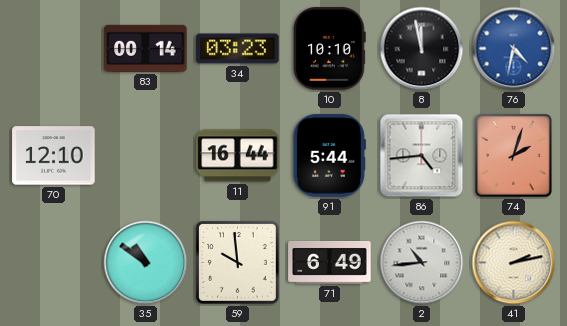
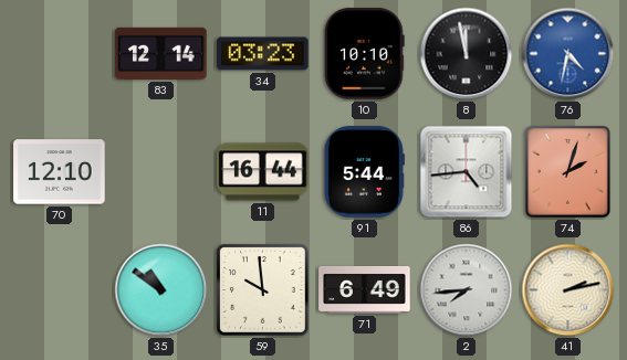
83: 00:14 -> 12:14
2: 10:44 -> 7:44
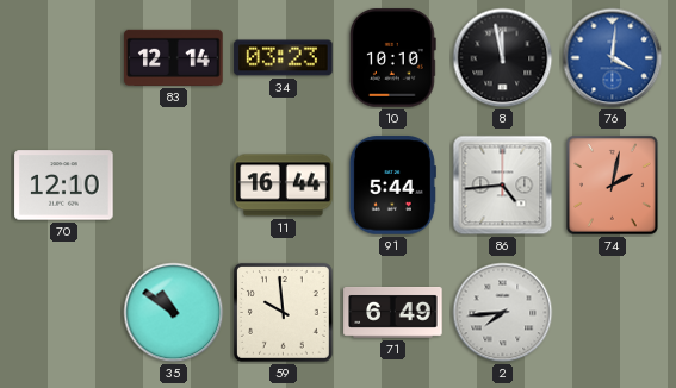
76: 4:32 -> 4:01
74: 2:03 -> 2:02
41: 2:13 -> none
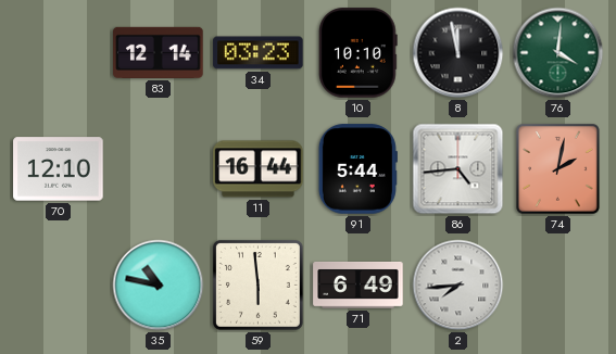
76 dial: blue -> green
35: 10:51 -> 10:47
59: 9:59 -> 5:59
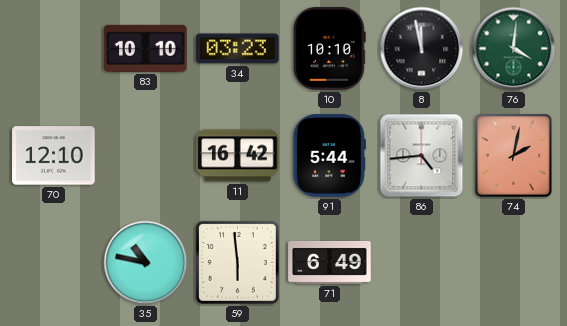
83: 12:14 -> 10:10
11: 16:44 -> 16:42
2: 7:44 -> none
